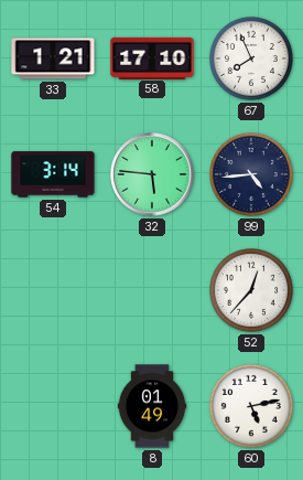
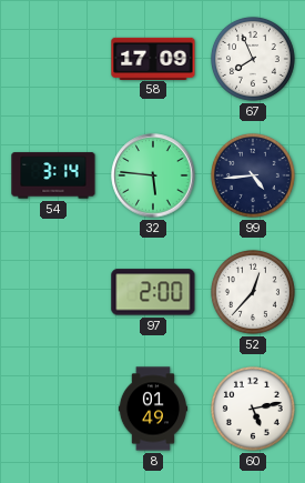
33: 1:21 -> none
58: 17:10 -> 17:09
97: none -> 2:00
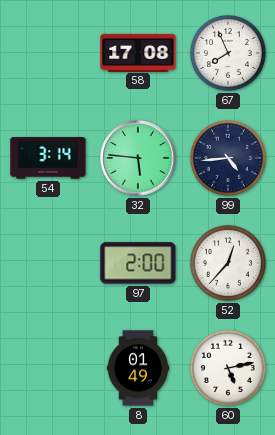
58: 17:09 -> 17:08
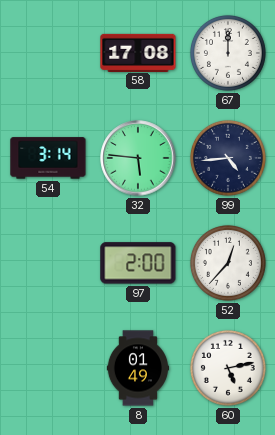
67: 7:56 -> 12:00
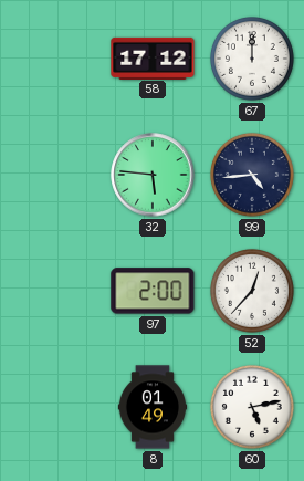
58: 17:08 -> 17:12
54: 3:14 -> none
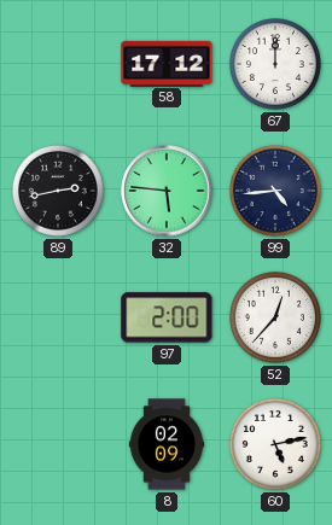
89: none -> 2:43
8: 01:49 -> 02:09
